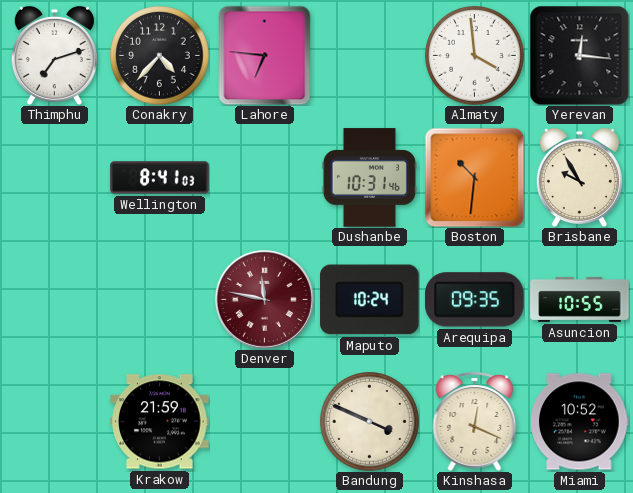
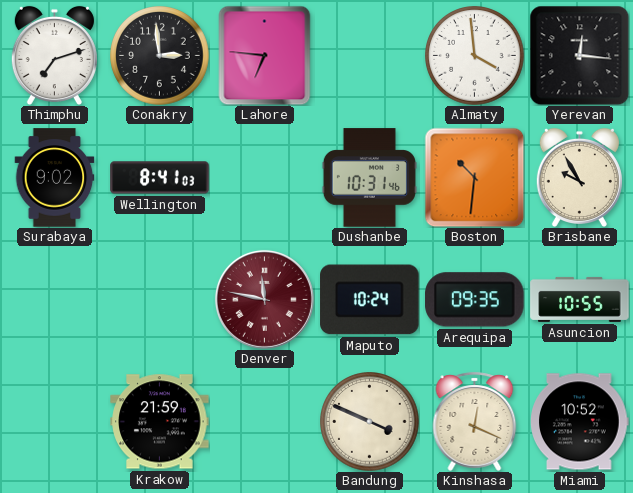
Conakry: 4:37 -> 2:59
Surabaya: none -> 9:02
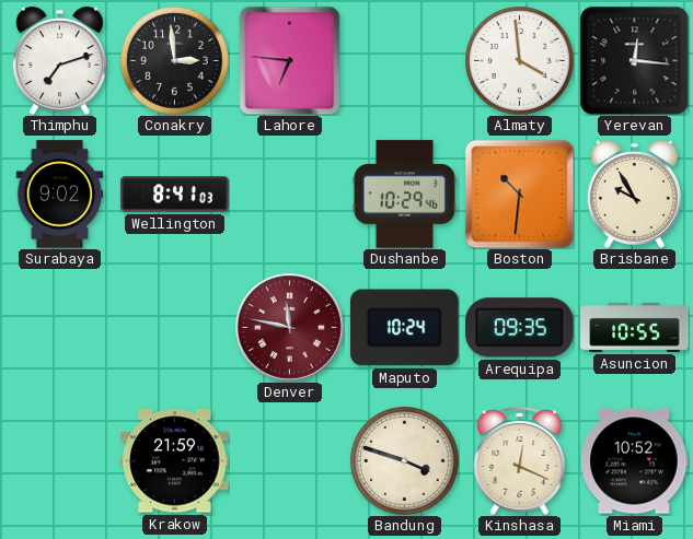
Dushanbe: 10:31 -> 10:29
Bandung: 3:49 -> 3:48
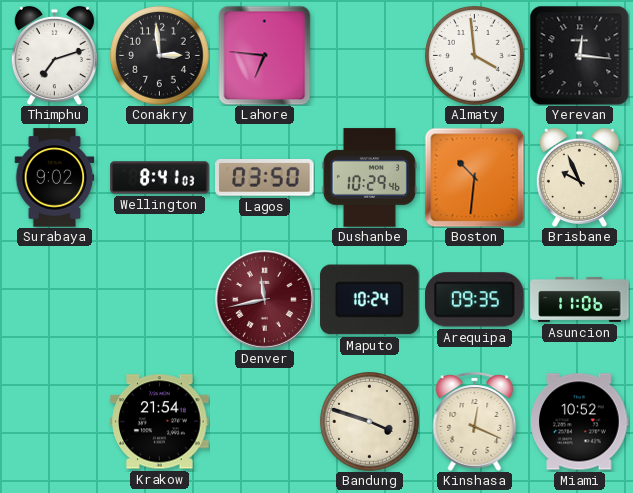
Lagos: none -> 03:50
Brisbane: 9:55 -> 9:56
Denver: 11:47 -> 11:43
Asuncion: 10:55 -> 11:06
Krakow: 21:59 -> 21:54
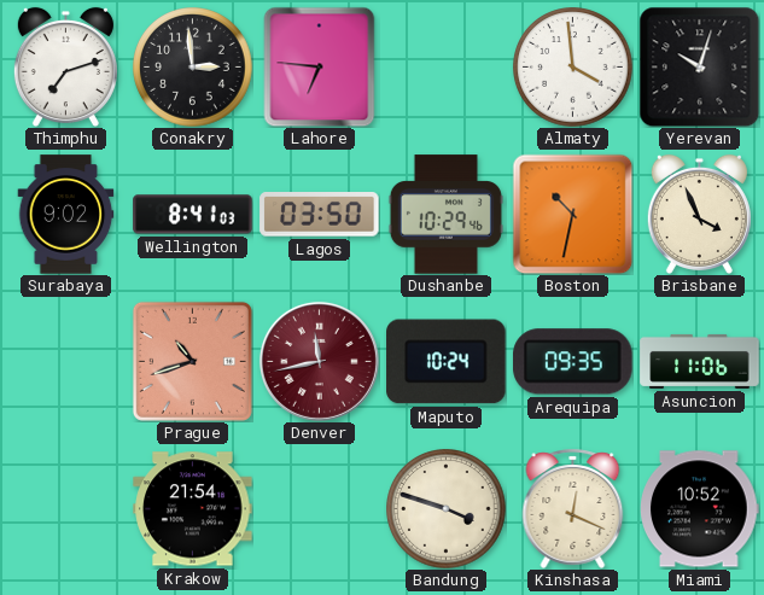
Yerevan: 12:16 -> 10:03
Boston: 10:31 -> 10:32
Brisbane: 9:56 -> 3:56
Prague: none -> 10:42
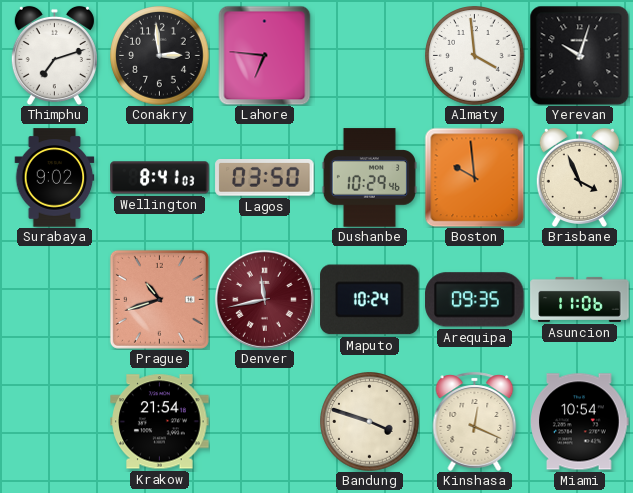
Boston: 10:32 -> 9:59
Miami: 10:52 -> 10:54
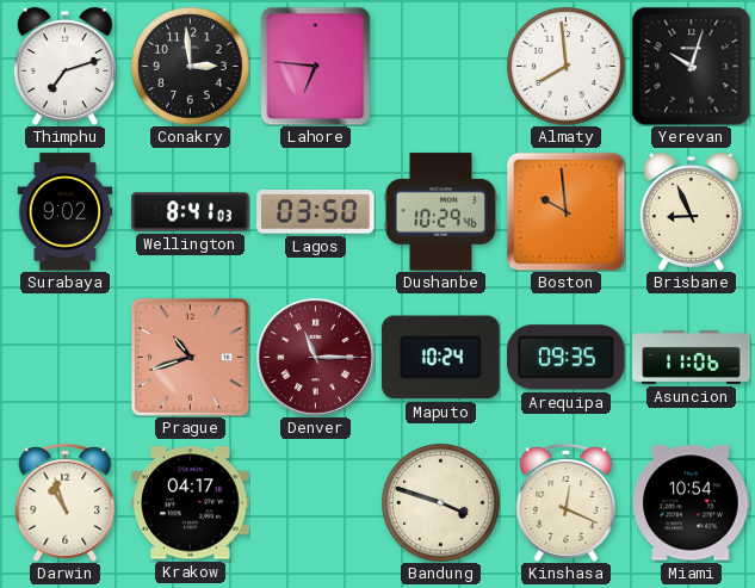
Almaty: 3:59 -> 7:59
Brisbane: 3:56 -> 8:56
Denver: 11:43 -> 11:15
Darwin: none -> 10:57
Krakow: 21:54 -> 04:17
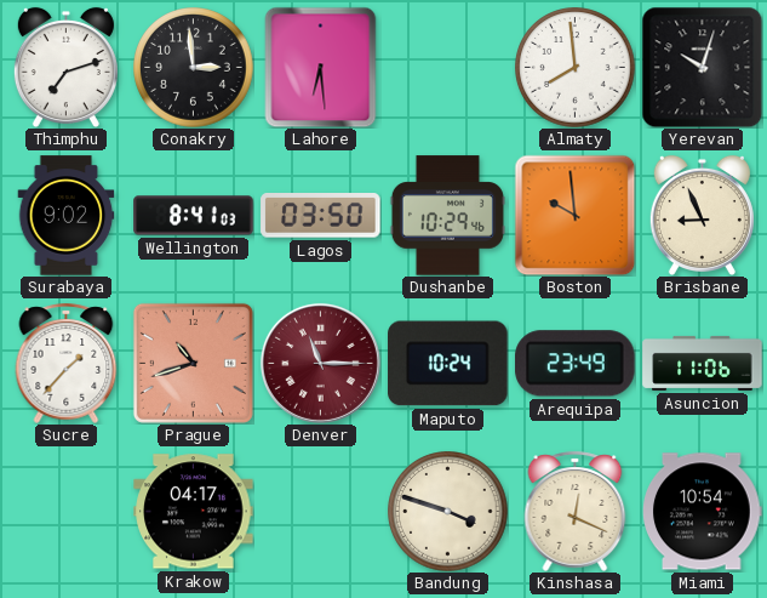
Lahore: 6:46 -> 6:29
Sucre: none -> 1:37
Arequipa: 09:35 -> 23:49
Darwin: 10:57 -> none
